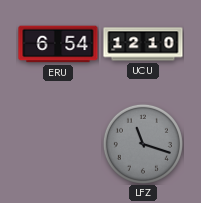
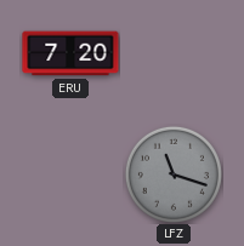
ERU: 6:54 -> 7:20
UCU: 12:10 -> none
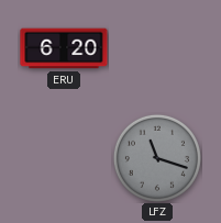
ERU: 7:20 -> 6:20
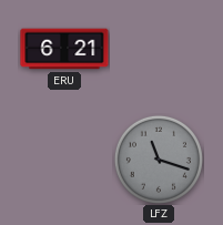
ERU: 6:20 -> 6:21
